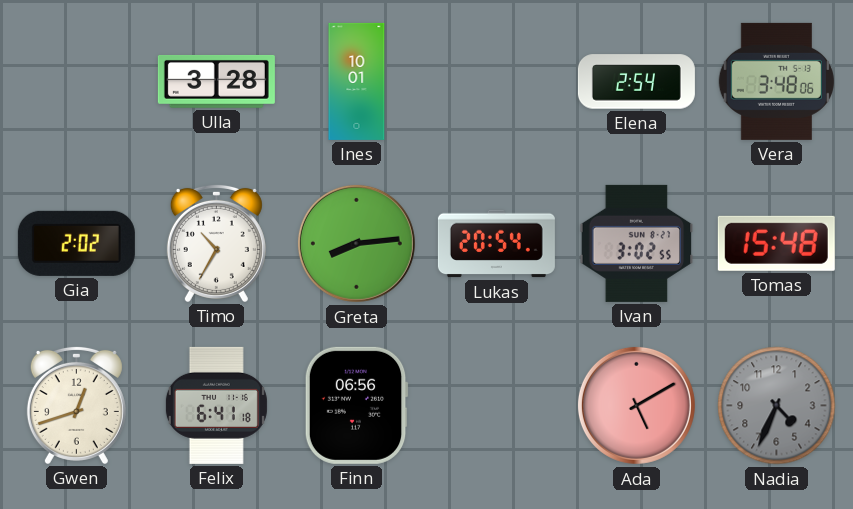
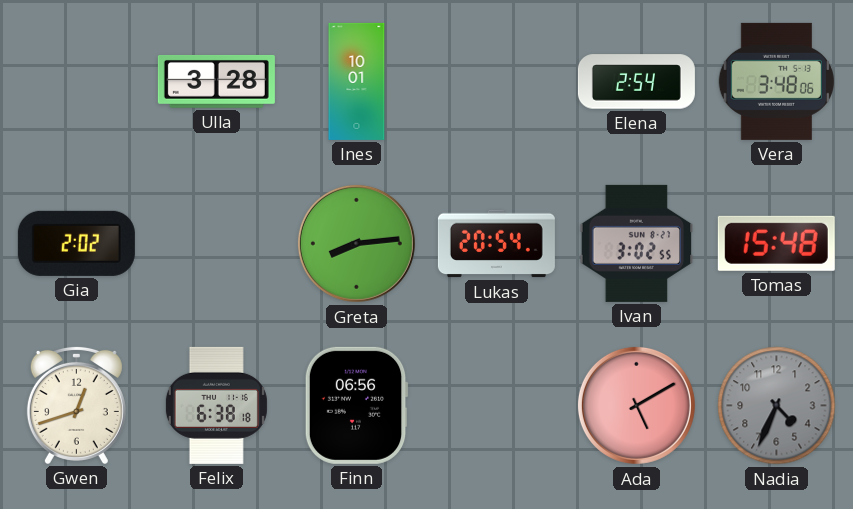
Timo: 10:35 -> none
Felix: 6:41 -> 6:38
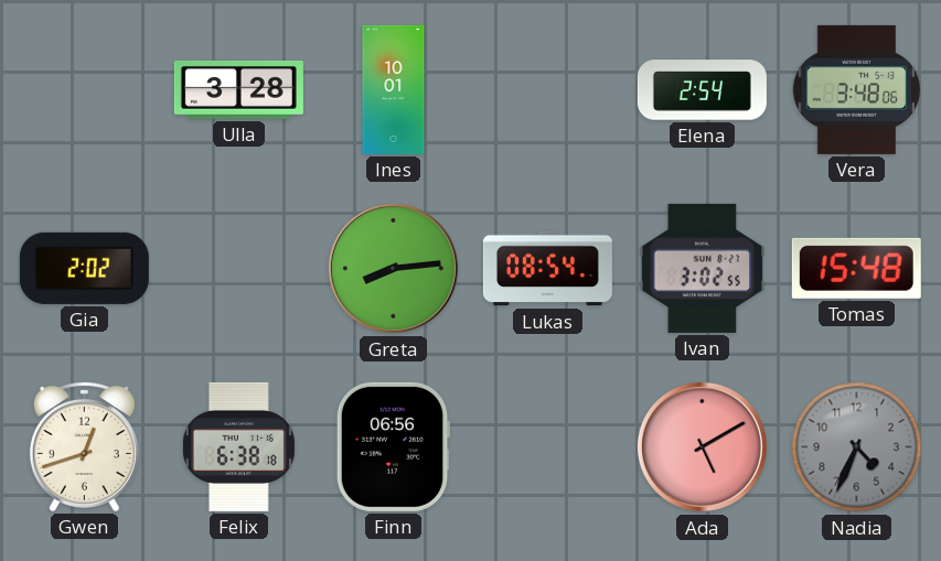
Lukas: 20:54 -> 08:54
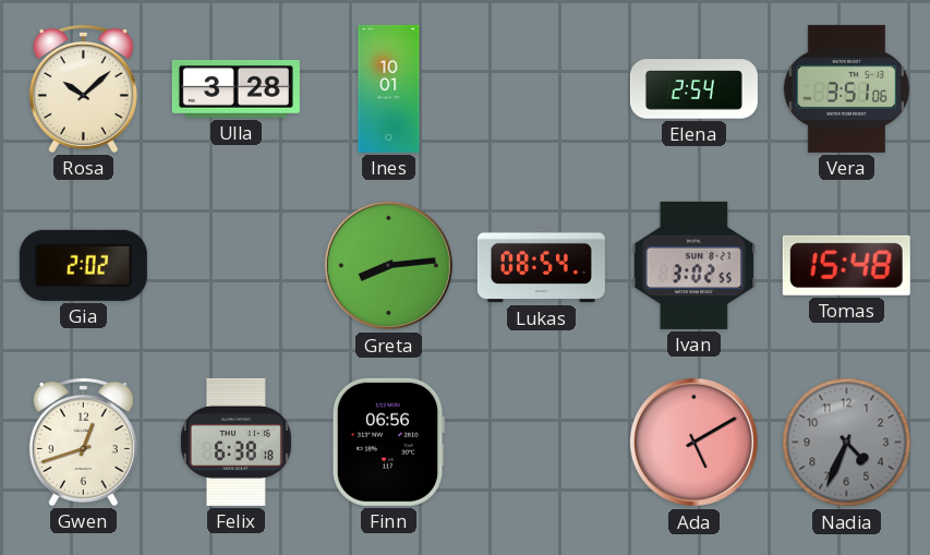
Rosa: none -> 10:08
Vera: 3:48 -> 3:51
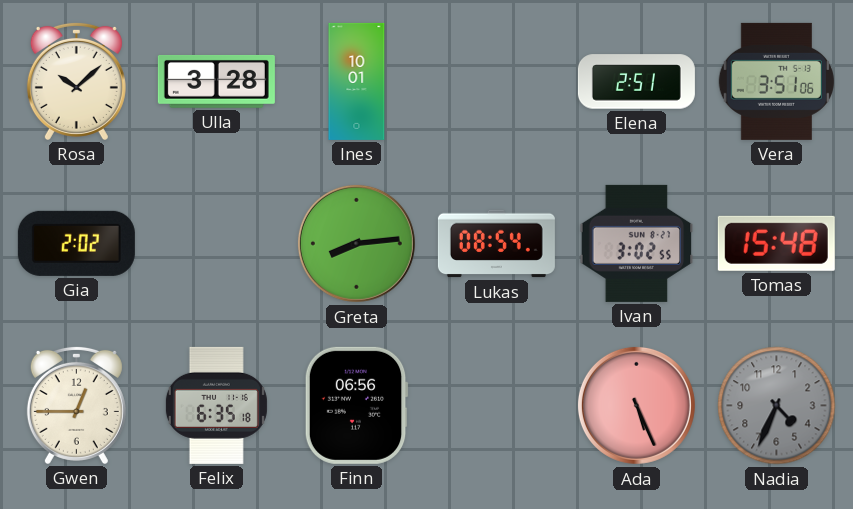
Elena: 2:54 -> 2:51
Gwen: 12:42 -> 12:45
Felix: 6:38 -> 6:35
Ada: 5:10 -> 5:26
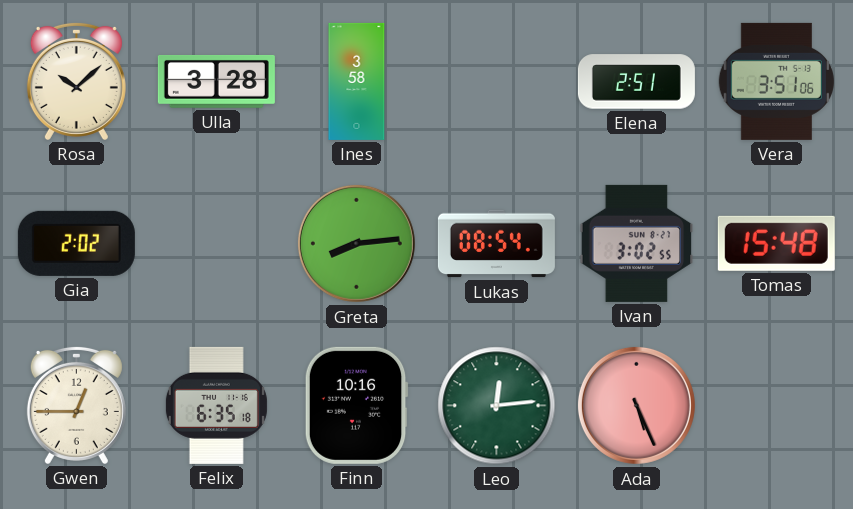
Ines: 10:01 -> 3:58
Finn: 06:56 -> 10:16
Leo: none -> 12:14
Nadia: 4:34 -> none
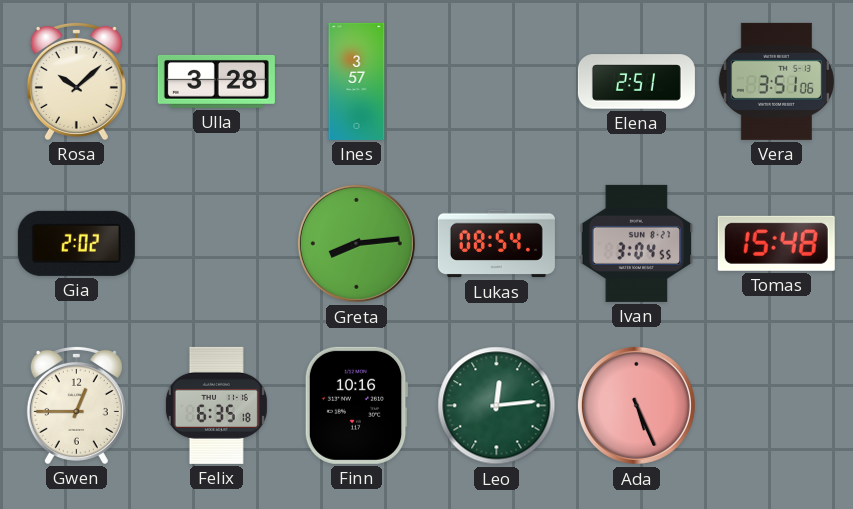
Ines: 3:58 -> 3:57
Ivan: 3:02 -> 3:04
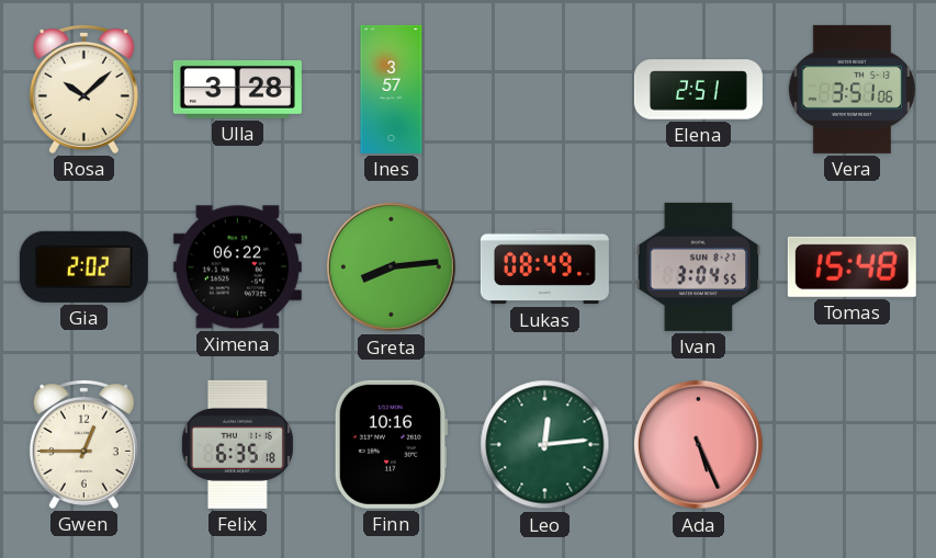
Ximena: none -> 06:22
Lukas: 08:54 -> 08:49
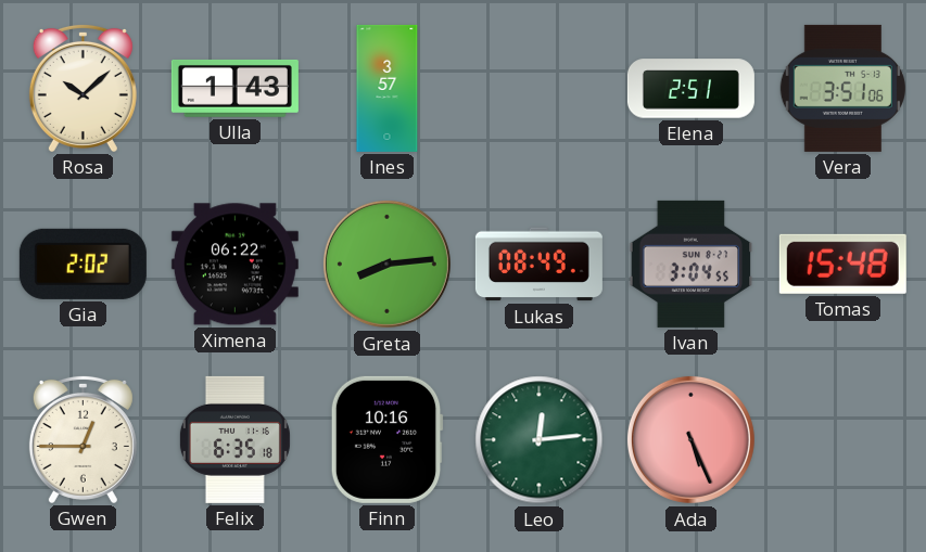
Ulla: 3:28 -> 1:43
